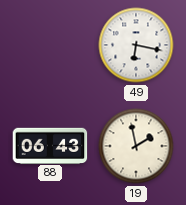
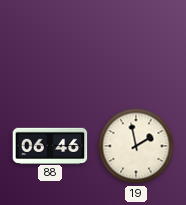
49: 6:17 -> none
88: 06:43 -> 06:46
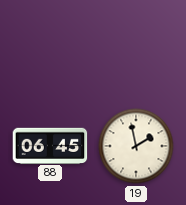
88: 06:46 -> 06:45
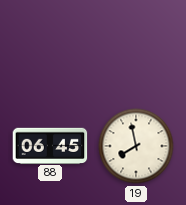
19: 1:58 -> 7:58
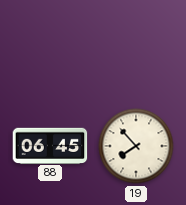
19: 7:58 -> 7:53
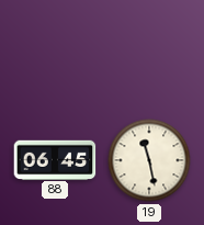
19: 7:53 -> 11:28
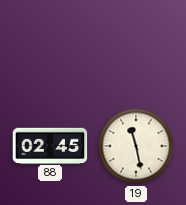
88: 06:45 -> 02:45
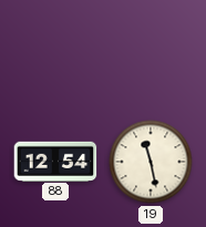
88: 02:45 -> 12:54
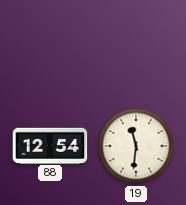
19: 11:28 -> 11:31
